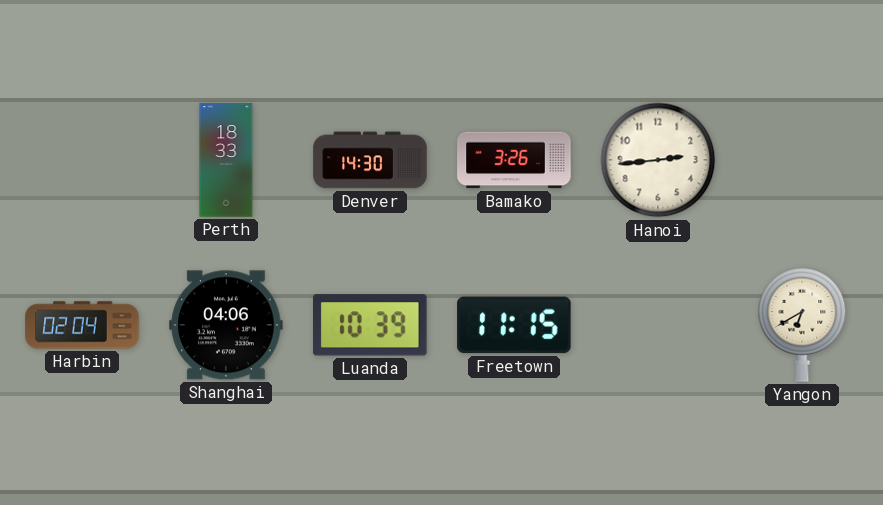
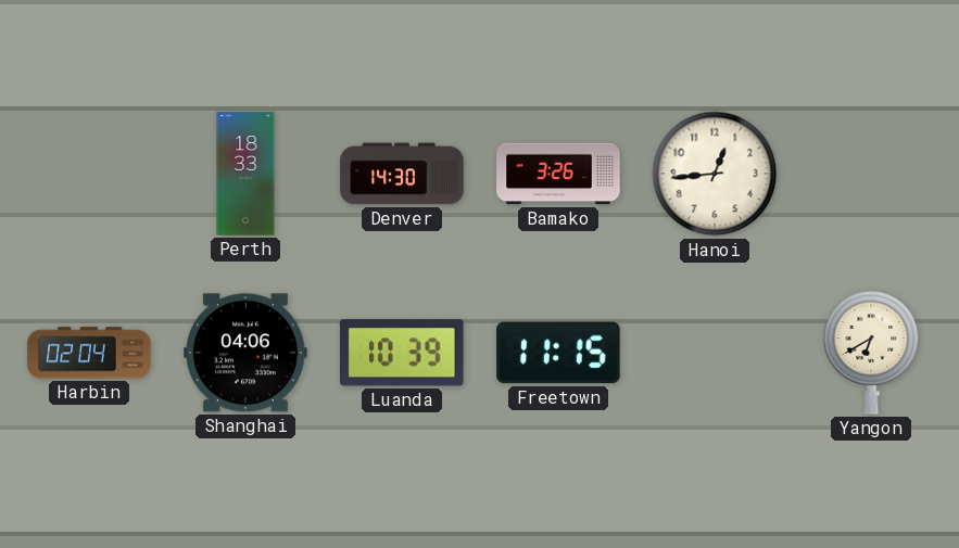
Hanoi: 2:44 -> 12:44
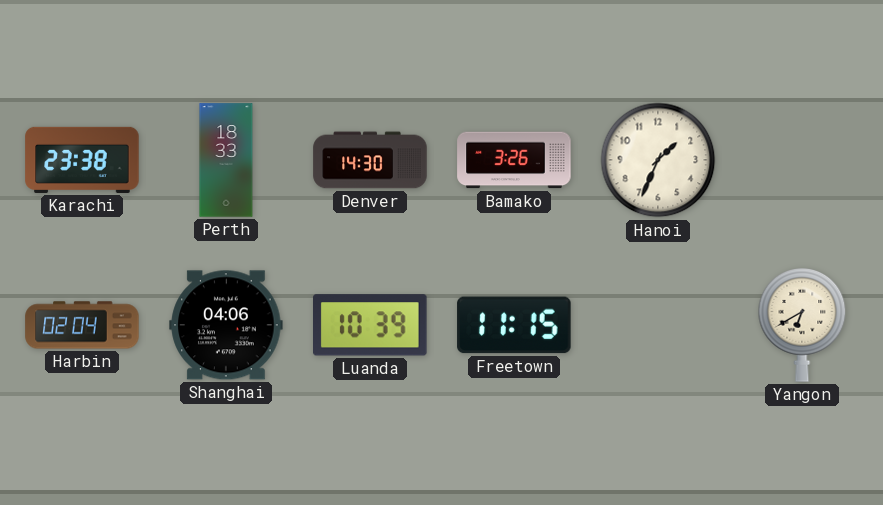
Karachi: none -> 23:38
Hanoi: 12:44 -> 1:34
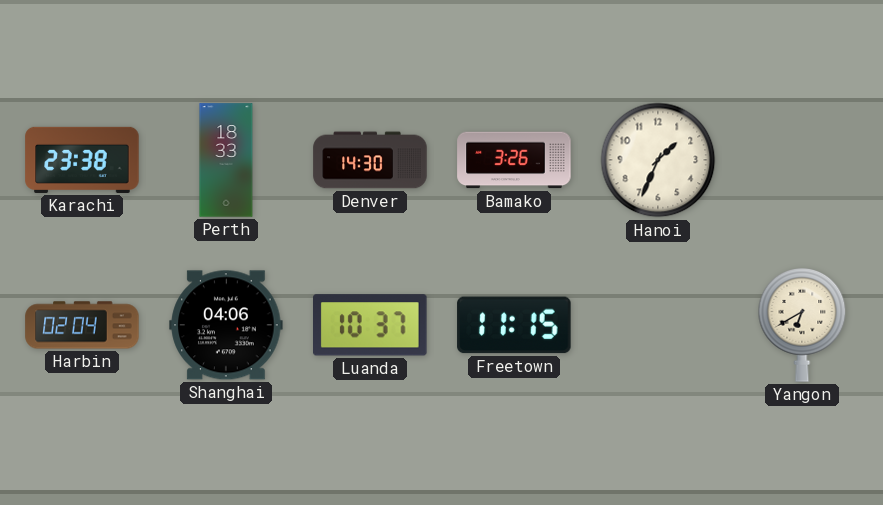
Luanda: 10:39 -> 10:37
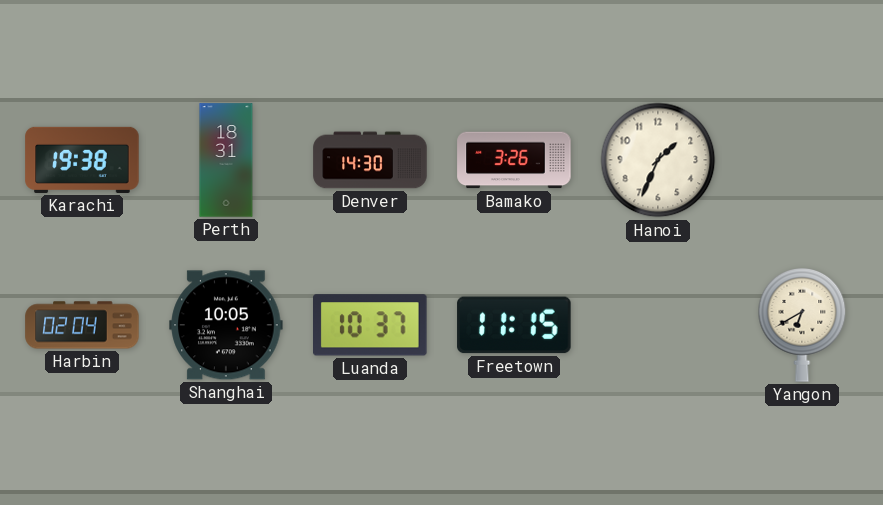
Karachi: 23:38 -> 19:38
Perth: 18:33 -> 18:31
Shanghai: 04:06 -> 10:05
